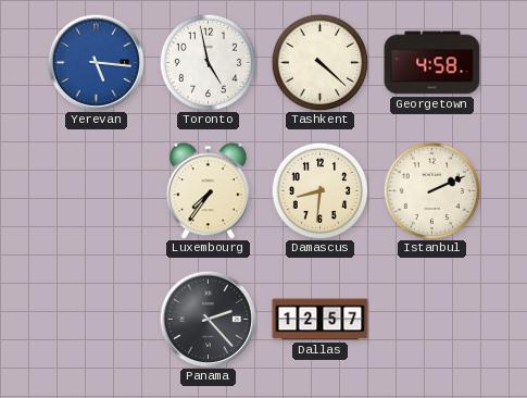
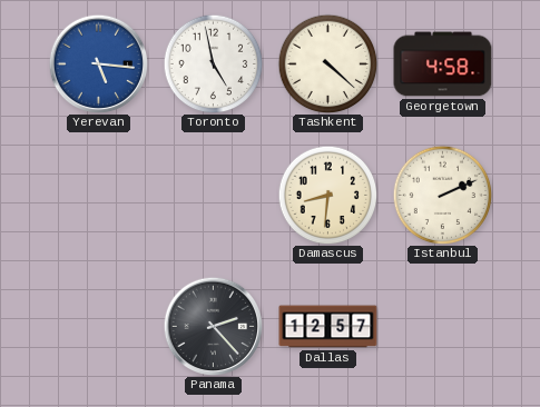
Luxembourg: 7:36 -> none
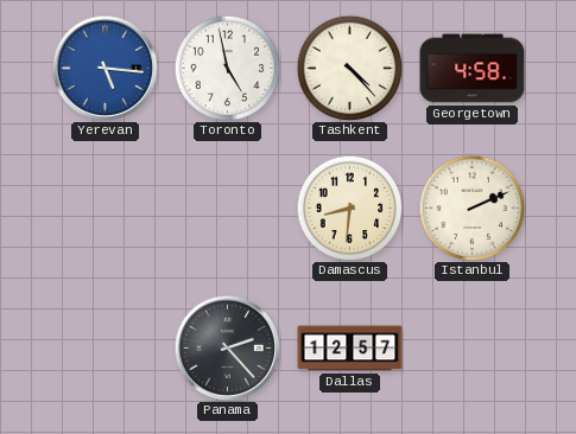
Tashkent: 4:22 -> 4:23
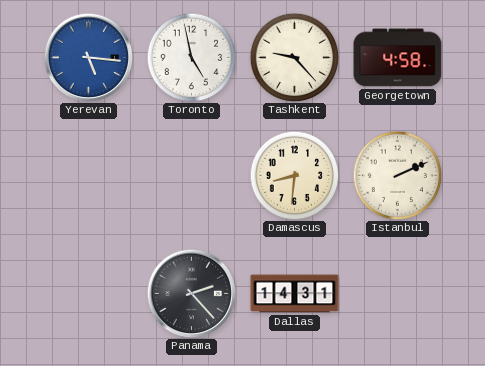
Tashkent: 4:23 -> 9:23
Dallas: 12:57 -> 14:31
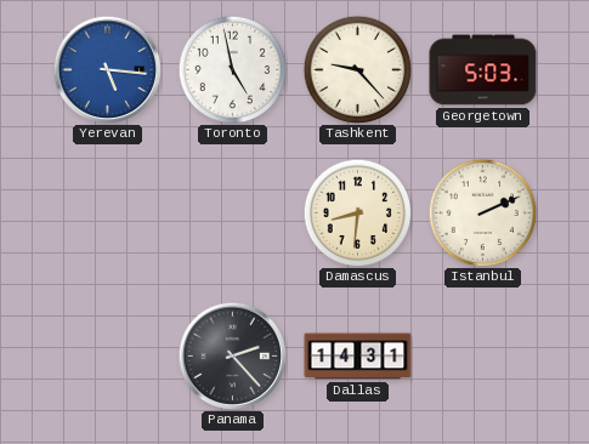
Georgetown: 4:58 -> 5:03
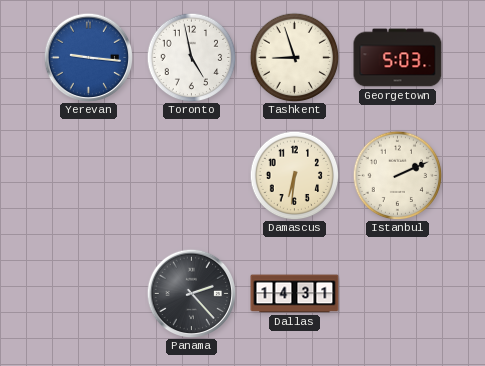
Yerevan: 5:16 -> 9:16
Tashkent: 9:23 -> 8:57
Damascus: 8:31 -> 6:31
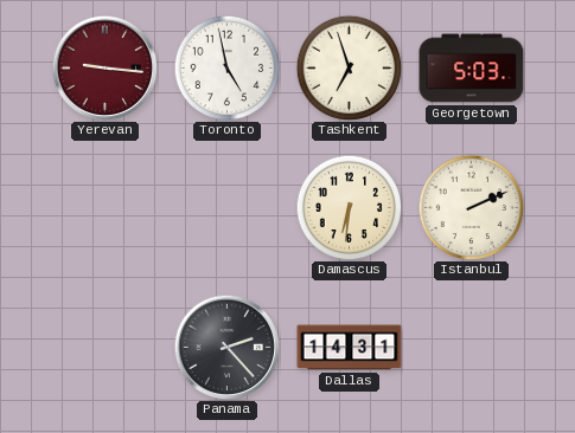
Yerevan dial: blue -> burgundy
Tashkent: 8:57 -> 6:57
